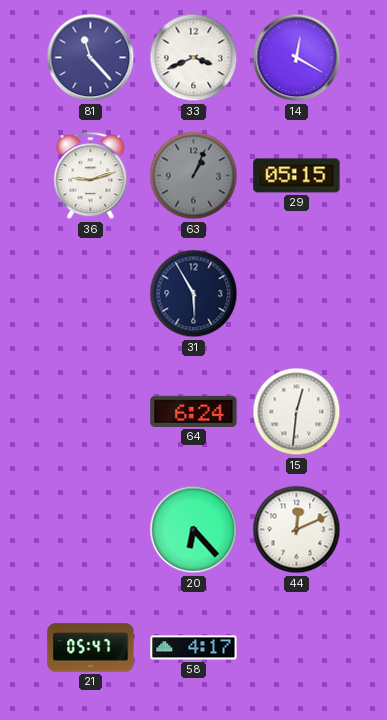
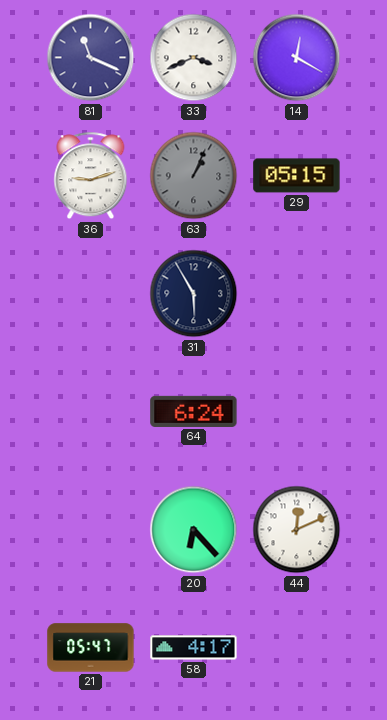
81: 11:23 -> 11:19
15: 12:31 -> none
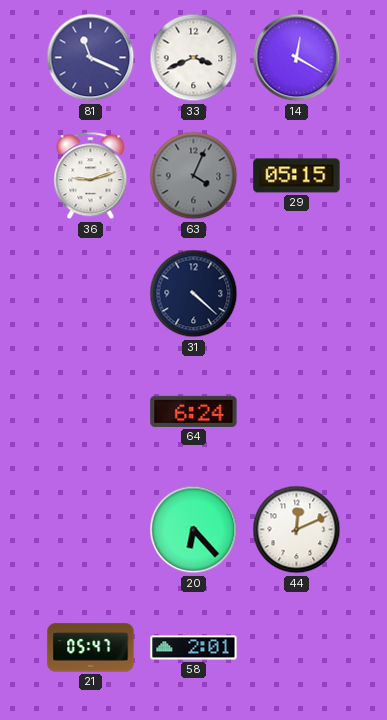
63: 1:04 -> 4:04
31: 5:55 -> 4:22
58: 4:17 -> 2:01
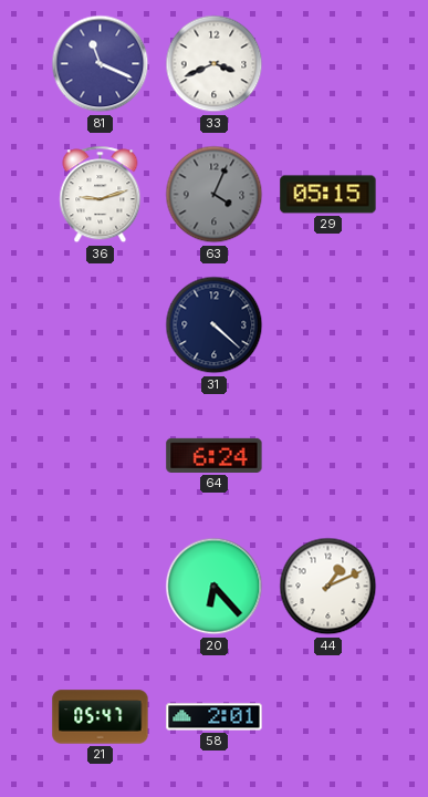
14: 12:20 -> none
44: 12:11 -> 1:11
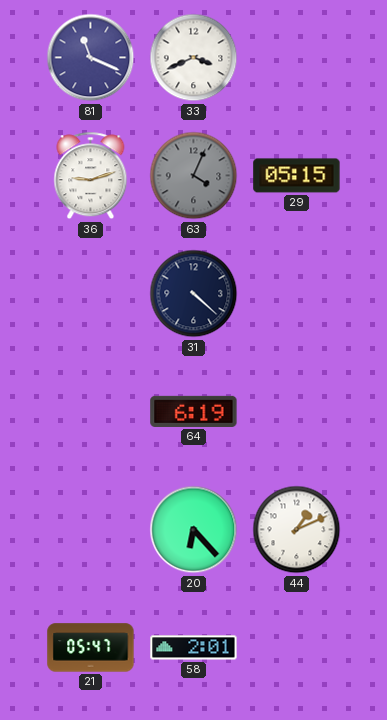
64: 6:24 -> 6:19
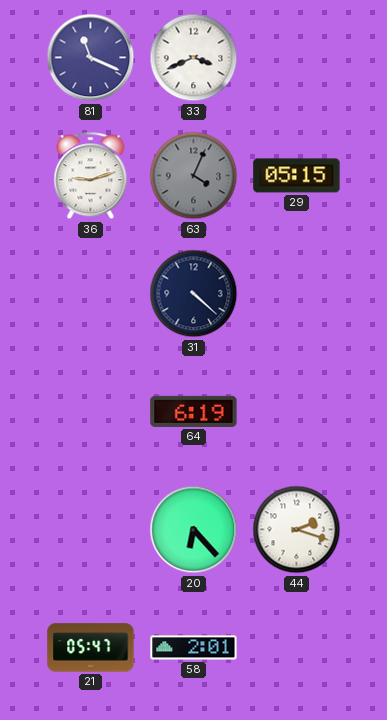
44: 1:11 -> 2:18
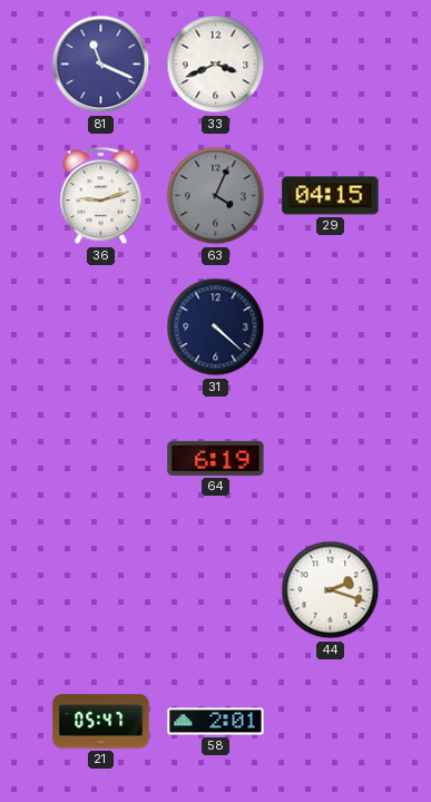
29: 05:15 -> 04:15
20: 6:23 -> none
